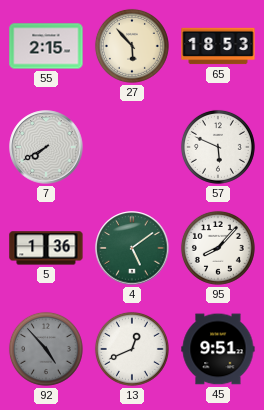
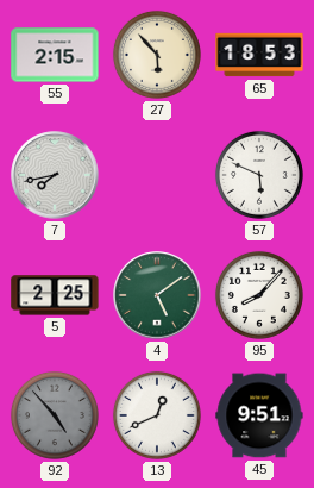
7: 7:40 -> 7:43
5: 1:36 -> 2:25
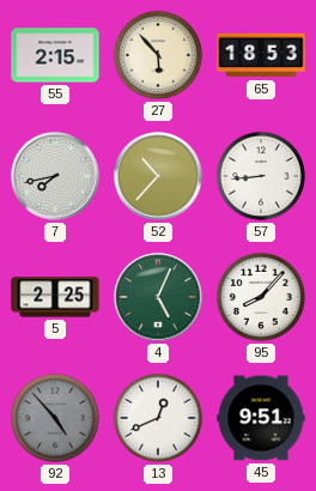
52: none -> 10:37
57: 5:49 -> 8:44
4: 5:09 -> 5:04
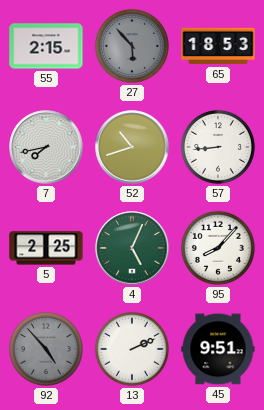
27 dial: cream -> grey
52: 10:37 -> 10:42
13: 12:41 -> 2:11
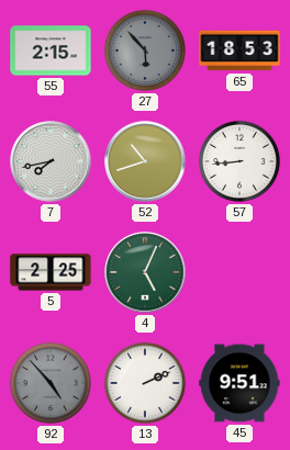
95: 8:07 -> none
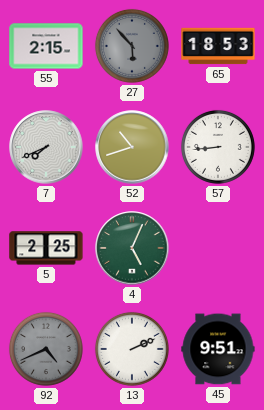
7: 7:43 -> 7:41
92: 4:53 -> 4:41
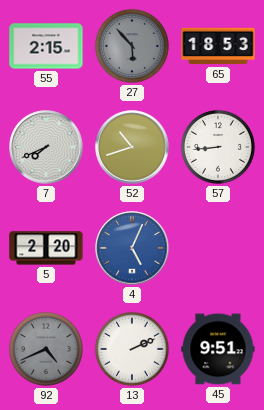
5: 2:25 -> 2:20
4 dial: green -> blue
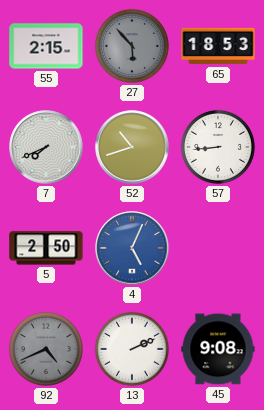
5: 2:20 -> 2:50
45: 9:51 -> 9:08
